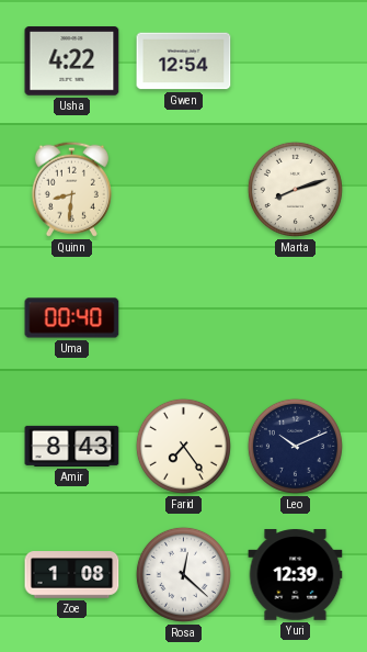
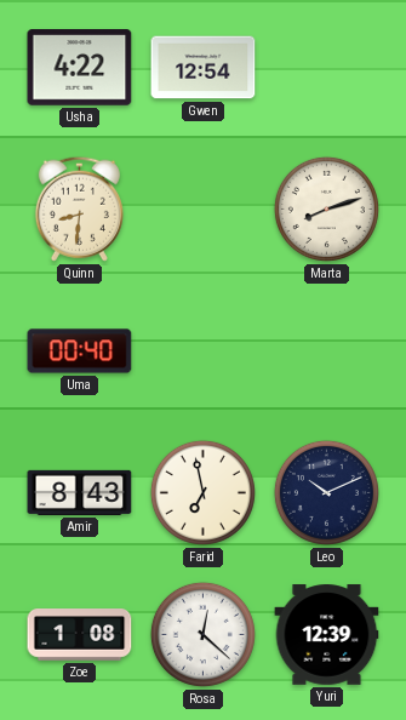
Farid: 7:24 -> 6:58
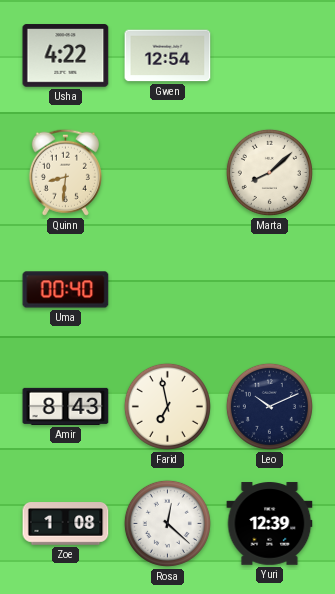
Marta: 8:12 -> 8:08
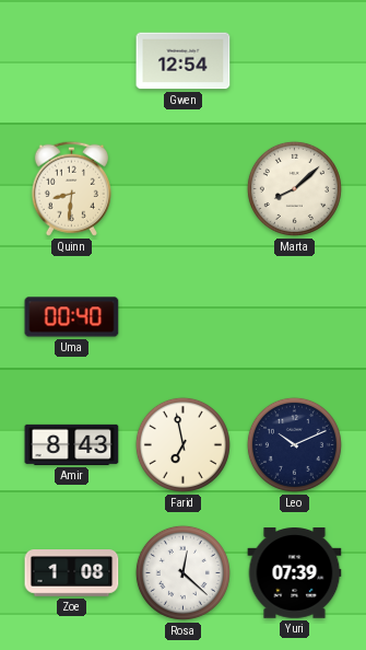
Usha: 4:22 -> none
Yuri: 12:39 -> 07:39
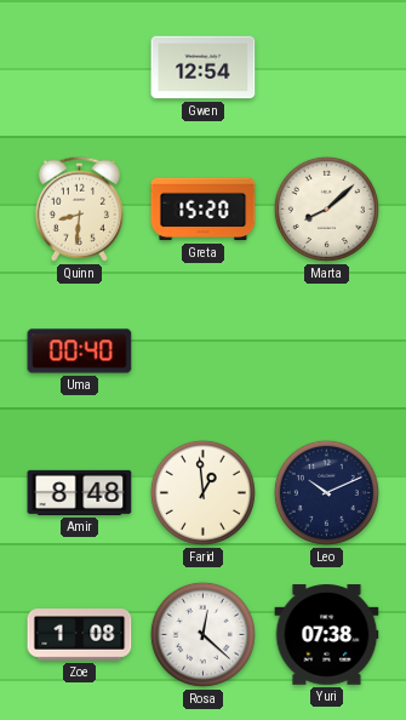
Greta: none -> 15:20
Amir: 8:43 -> 8:48
Farid: 6:58 -> 12:59
Yuri: 07:39 -> 07:38
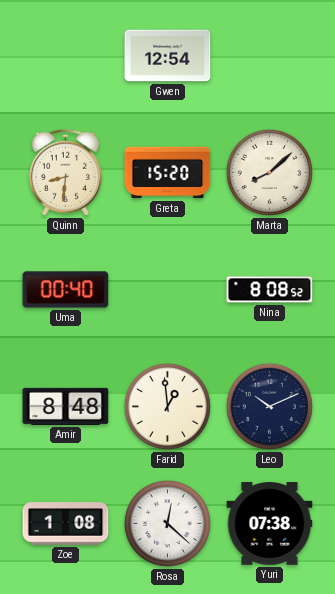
Nina: none -> 8:08
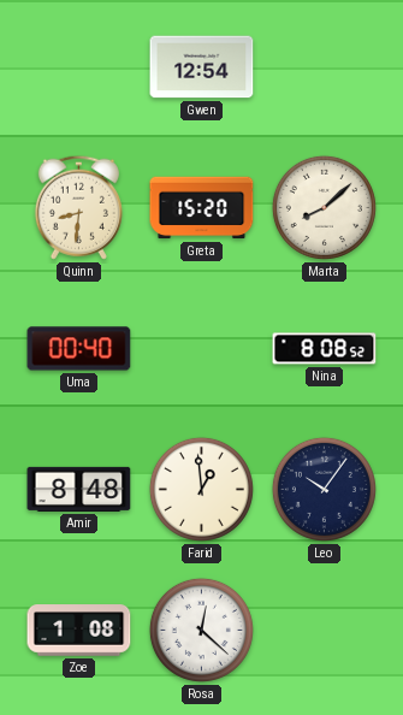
Leo: 10:11 -> 10:06
Yuri: 07:38 -> none
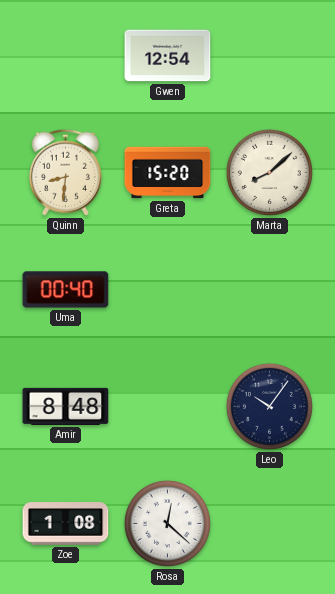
Nina: 8:08 -> none
Farid: 12:59 -> none
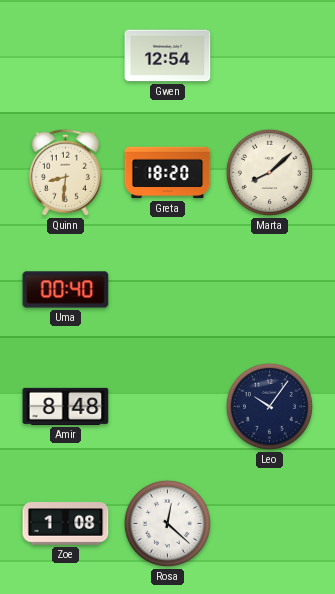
Greta: 15:20 -> 18:20
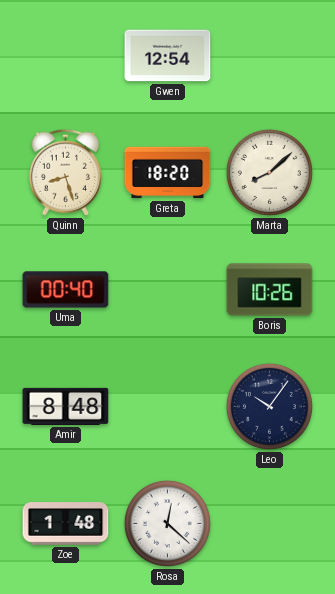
Quinn: 8:31 -> 8:27
Boris: none -> 10:26
Zoe: 1:08 -> 1:48
